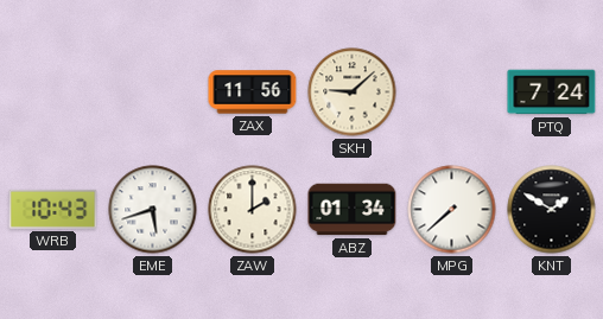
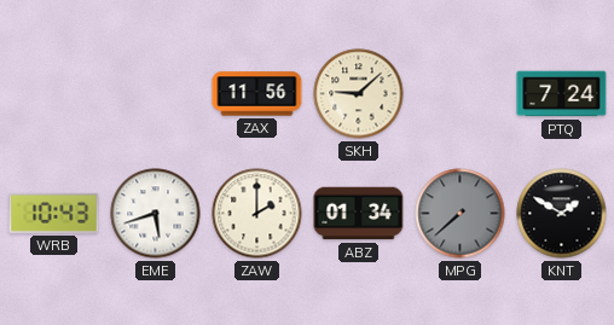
MPG dial: white -> grey
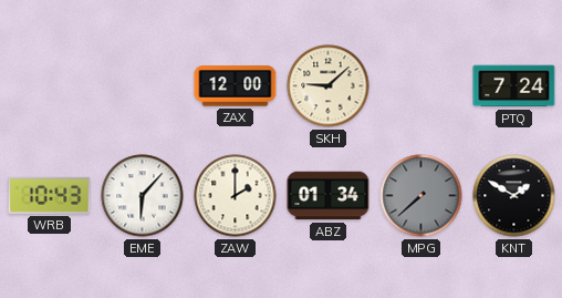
ZAX: 11:56 -> 12:00
EME: 5:42 -> 6:07
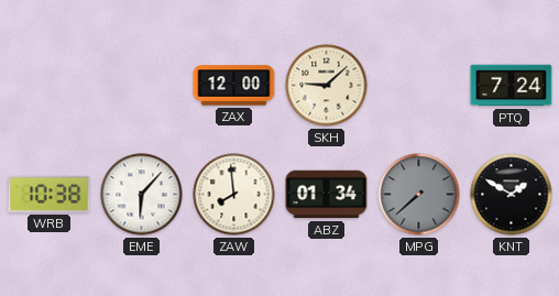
WRB: 10:43 -> 10:38
ZAW: 2:00 -> 7:59
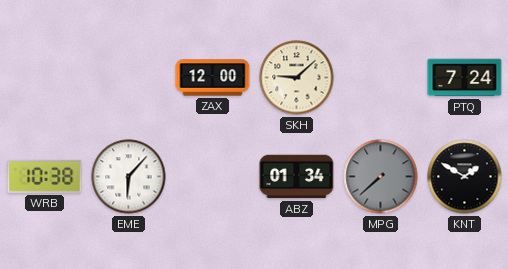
ZAW: 7:59 -> none
